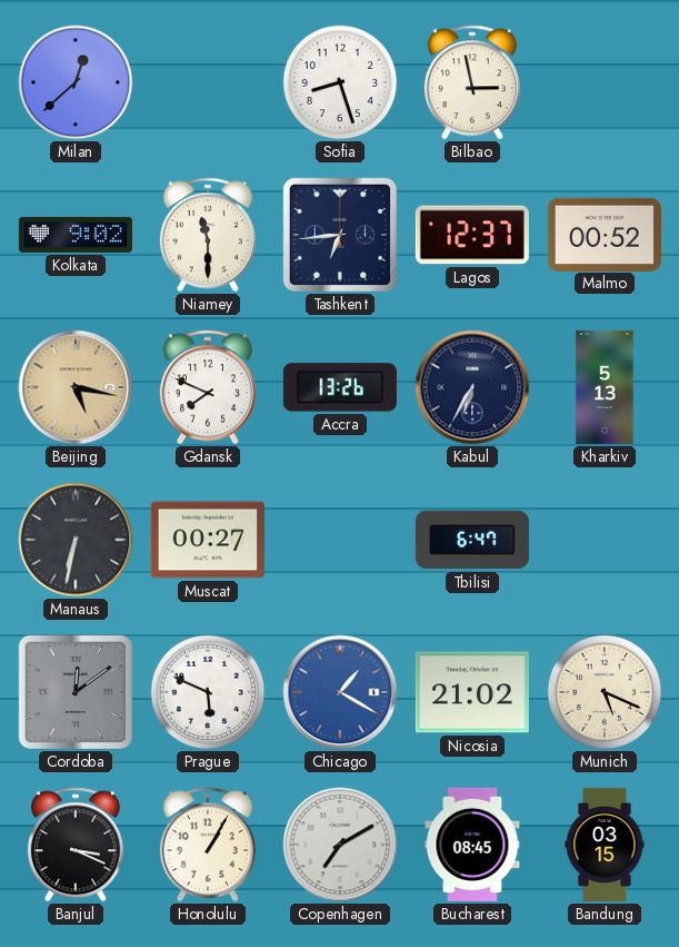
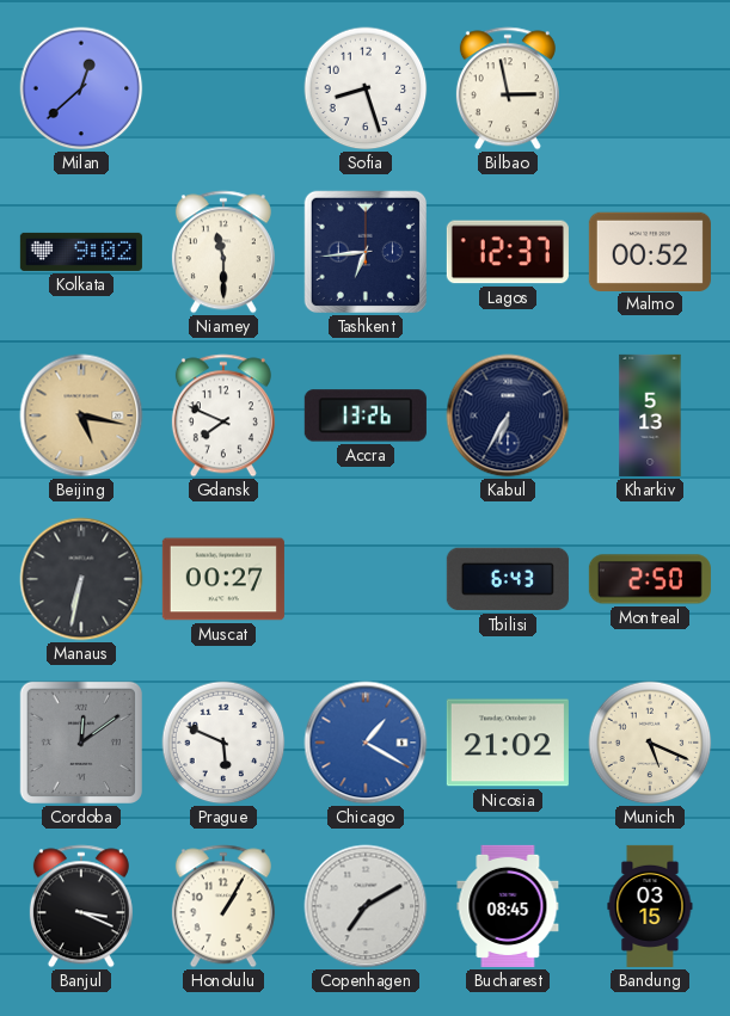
Tbilisi: 6:47 -> 6:43
Montreal: none -> 2:50
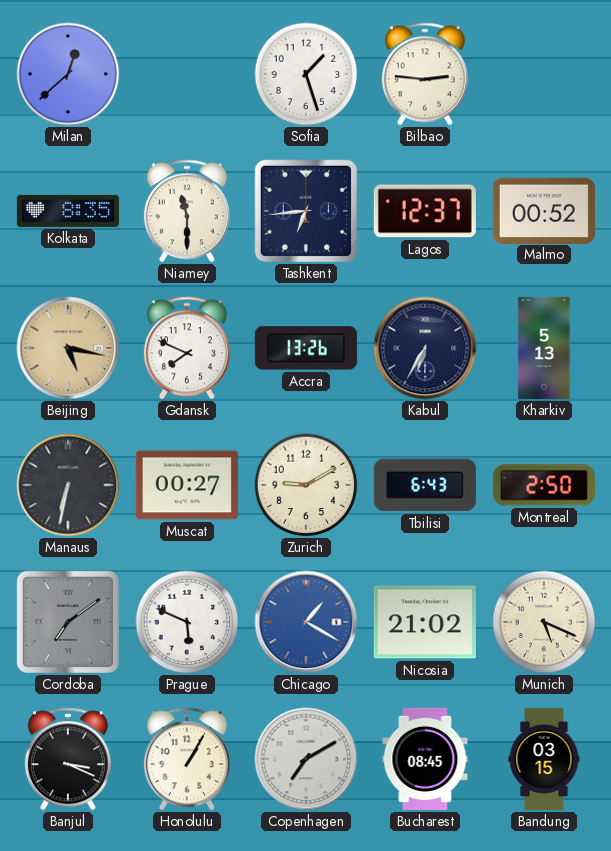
Sofia: 8:27 -> 1:27
Bilbao: 2:58 -> 2:46
Kolkata: 9:02 -> 8:35
Zurich: none -> 9:10
Cordoba: 12:09 -> 7:09
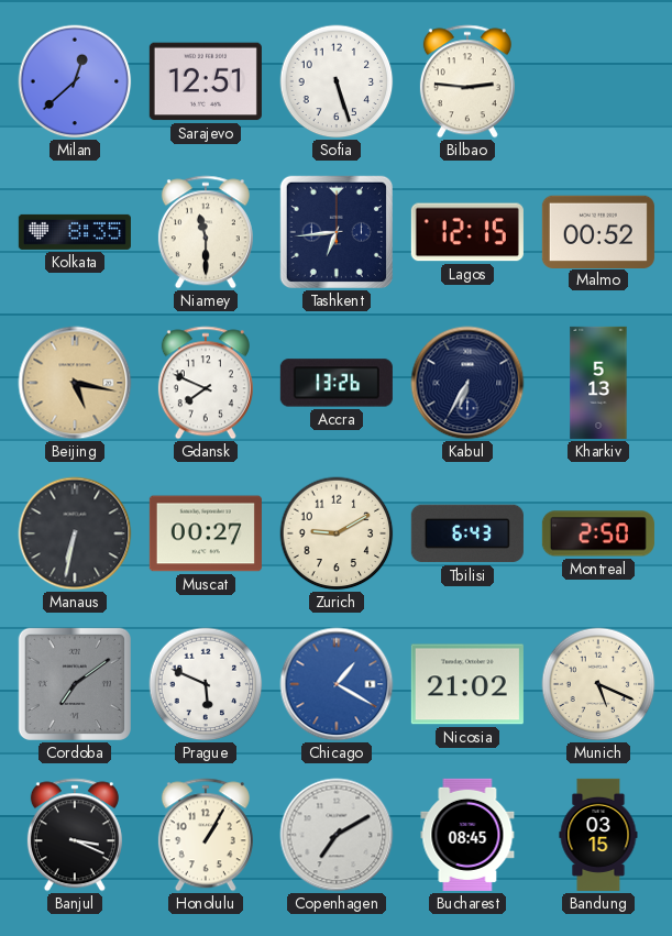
Sarajevo: none -> 12:51
Sofia: 1:27 -> 5:27
Lagos: 12:37 -> 12:15
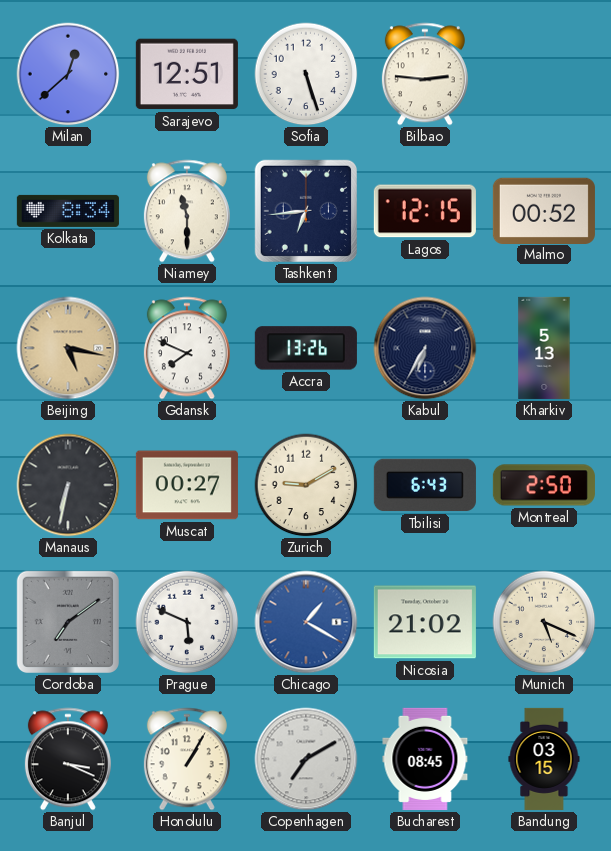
Kolkata: 8:35 -> 8:34
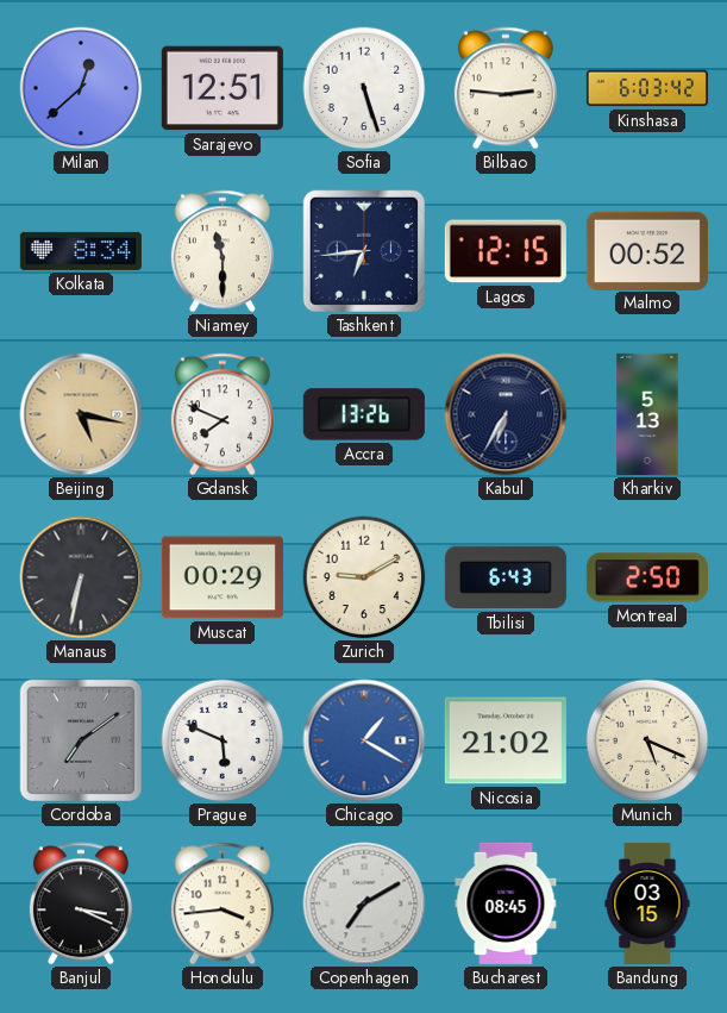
Kinshasa: none -> 6:03
Muscat: 00:27 -> 00:29
Honolulu: 1:05 -> 3:44
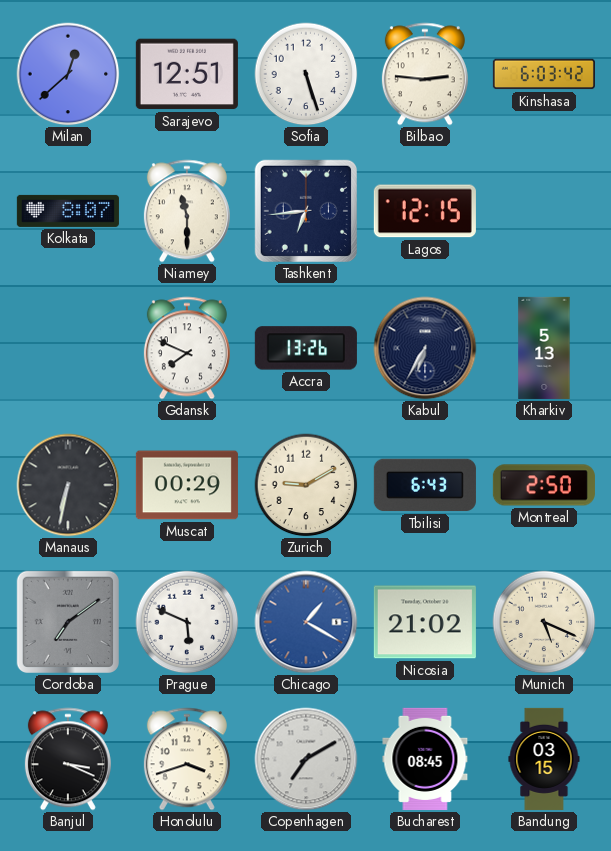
Kolkata: 8:34 -> 8:07
Malmo: 00:52 -> none
Beijing: 5:17 -> none
Honolulu: 3:44 -> 3:42
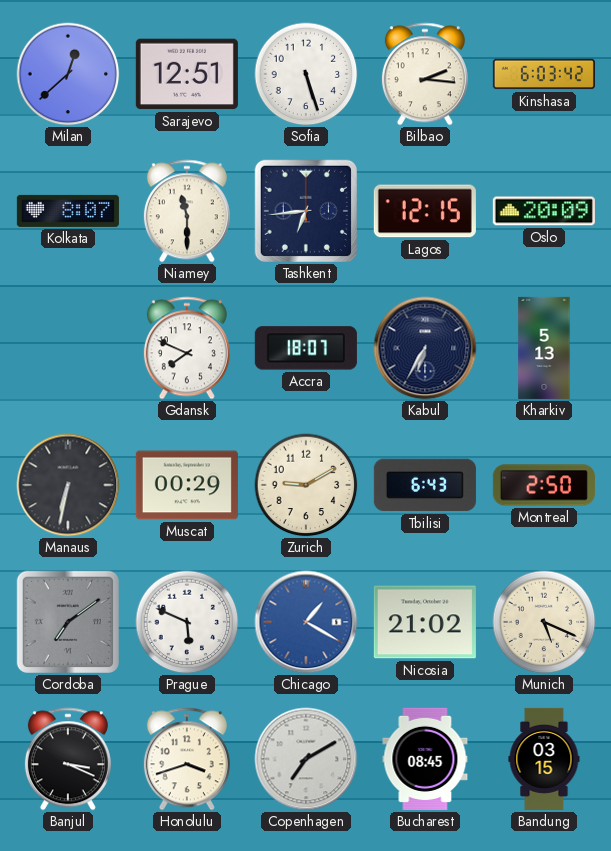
Bilbao: 2:46 -> 2:16
Oslo: none -> 20:09
Accra: 13:26 -> 18:07
